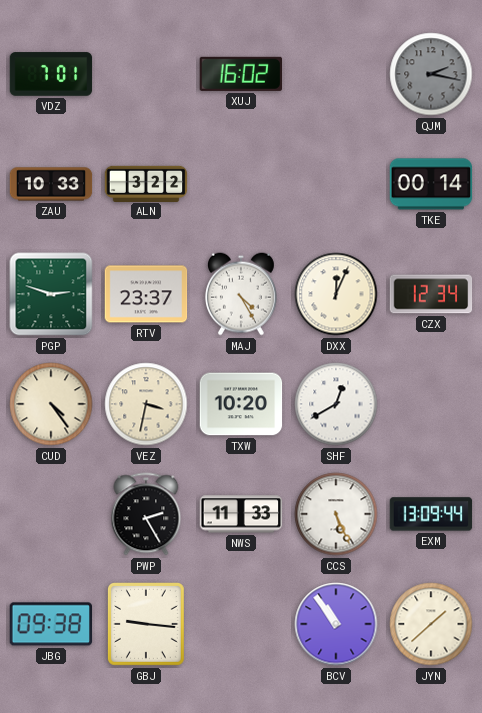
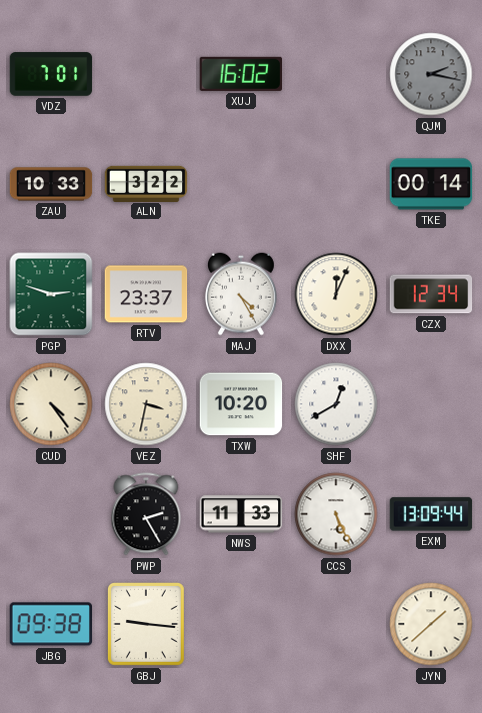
BCV: 10:54 -> none
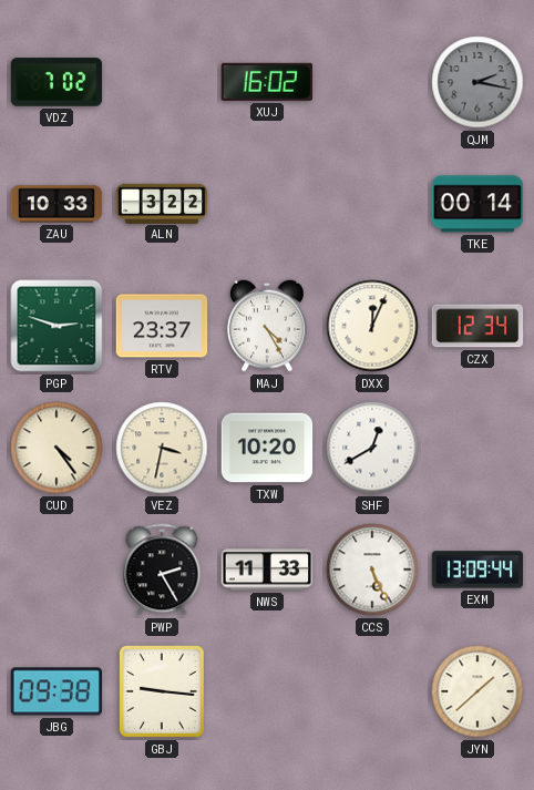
VDZ: 7:01 -> 7:02
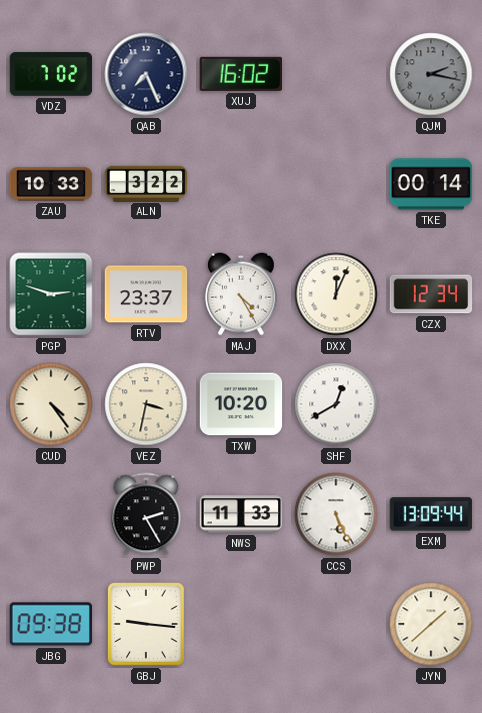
QAB: none -> 7:26
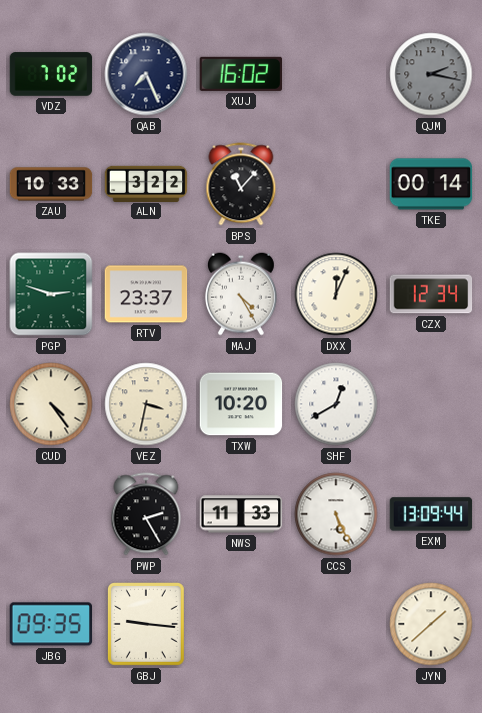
BPS: none -> 11:07
JBG: 09:38 -> 09:35
